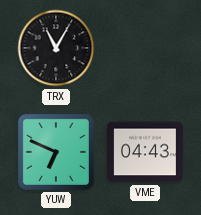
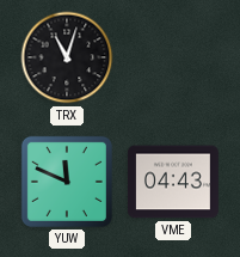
TRX: 11:05 -> 11:03
YUW: 6:49 -> 11:49
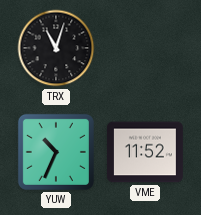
YUW: 11:49 -> 10:34
VME: 04:43 -> 11:52
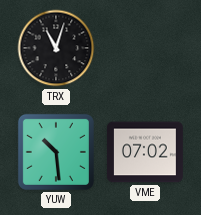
YUW: 10:34 -> 10:29
VME: 11:52 -> 07:02
